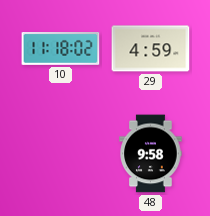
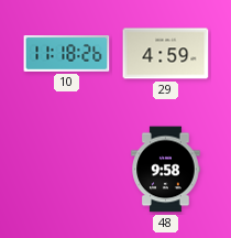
10: 11:18:02 -> 11:18:26
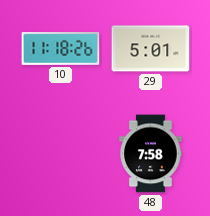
29: 4:59 -> 5:01
48: 9:58 -> 7:58
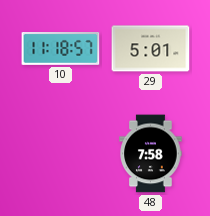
10: 11:18:26 -> 11:18:57
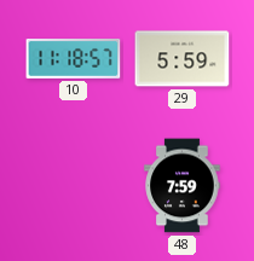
29: 5:01 -> 5:59
48: 7:58 -> 7:59
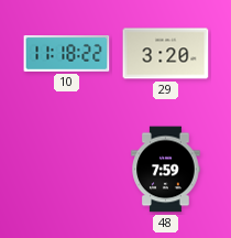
10: 11:18:57 -> 11:18:22
29: 5:59 -> 3:20
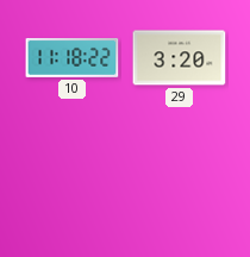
48: 7:59 -> none
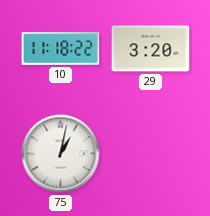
75: none -> 1:02
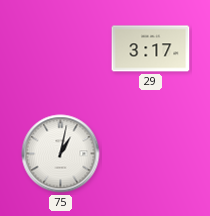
10: 11:18 -> none
29: 3:20 -> 3:17
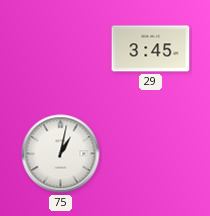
29: 3:17 -> 3:45
